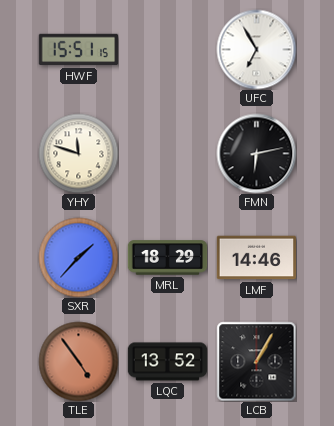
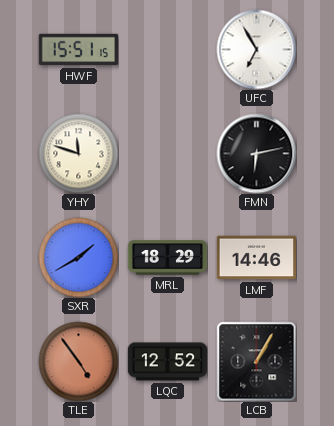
SXR: 1:37 -> 1:40
LQC: 13:52 -> 12:52
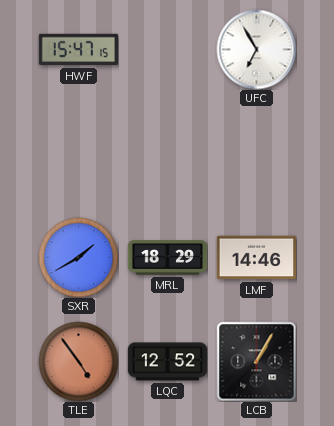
HWF: 15:51 -> 15:47
YHY: 11:48 -> none
FMN: 6:13 -> none
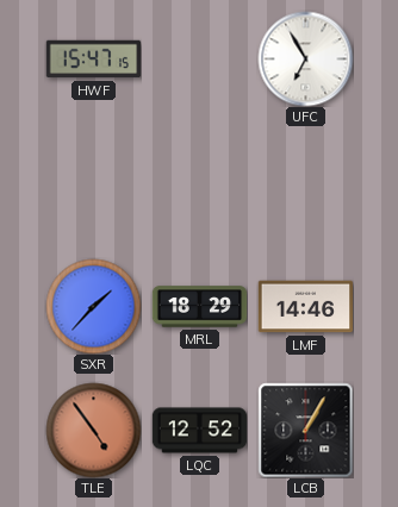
SXR: 1:40 -> 1:37
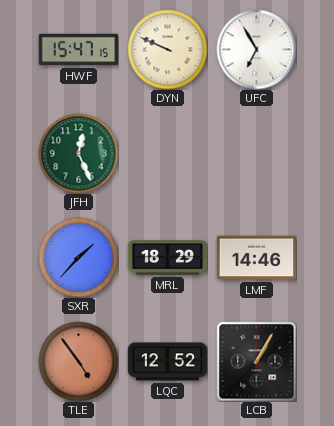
DYN: none -> 9:49
JFH: none -> 12:26
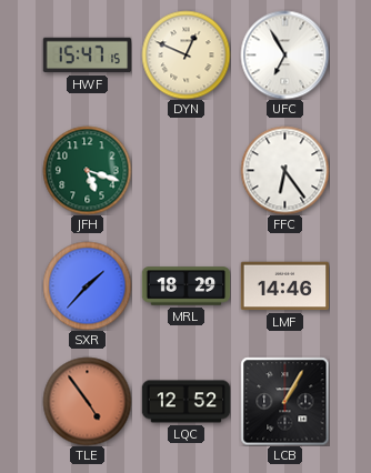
DYN: 9:49 -> 12:49
JFH: 12:26 -> 5:18
FFC: none -> 6:24
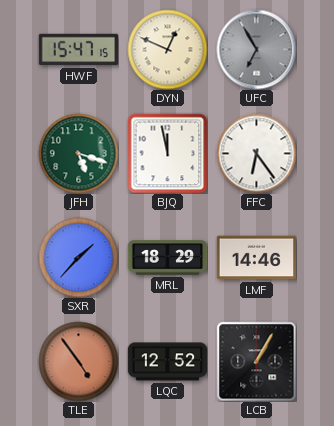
UFC dial: white -> grey
BJQ: none -> 11:58
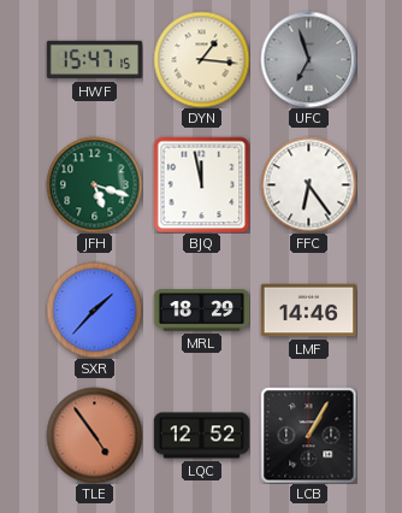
DYN: 12:49 -> 1:16
UFC: 6:55 -> 6:57
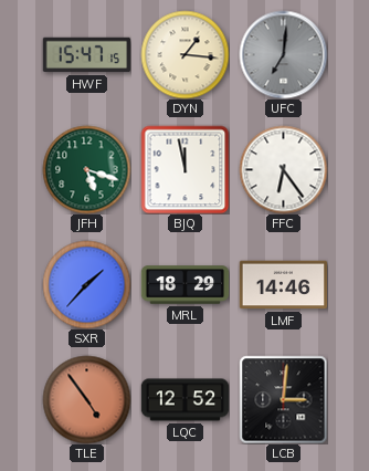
UFC: 6:57 -> 7:01
LCB: 1:05 -> 3:01
